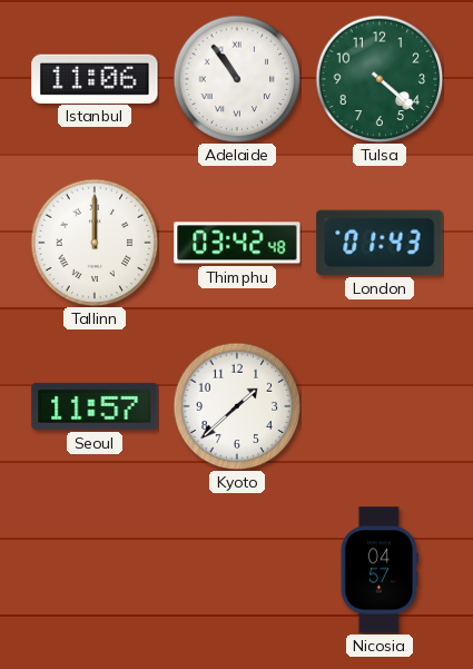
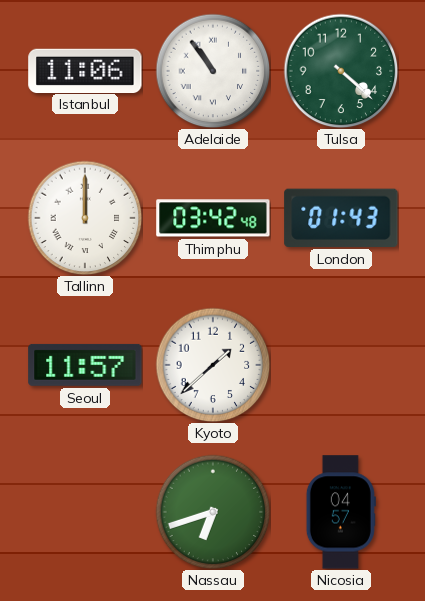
Nassau: none -> 6:42
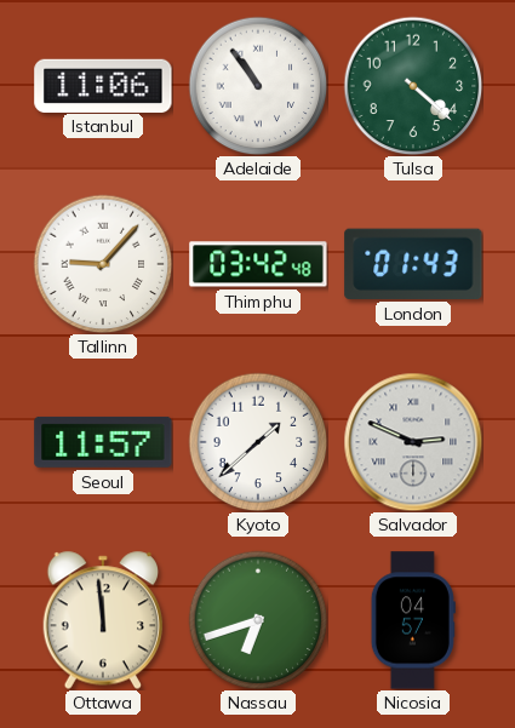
Tallinn: 12:00 -> 9:07
Salvador: none -> 2:49
Ottawa: none -> 11:59
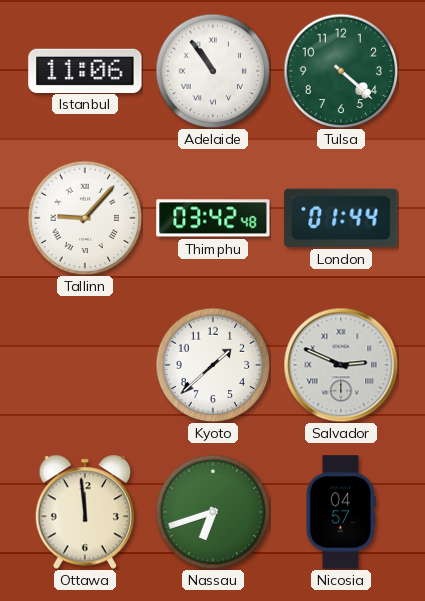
London: 01:43 -> 01:44
Seoul: 11:57 -> none
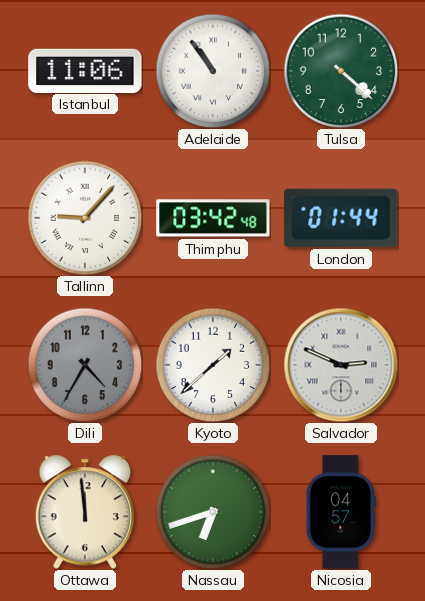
Dili: none -> 4:35
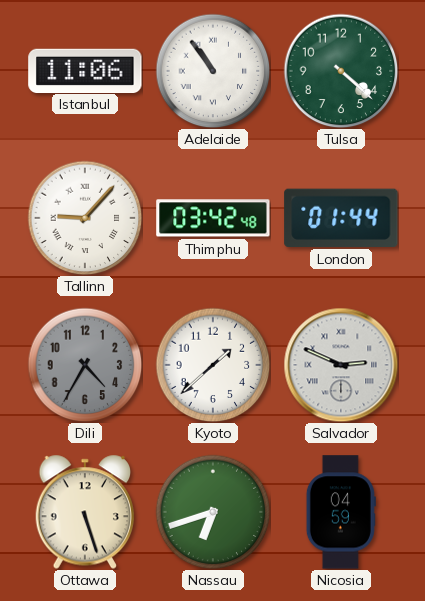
Ottawa: 11:59 -> 5:27
Nicosia: 04:57 -> 04:59
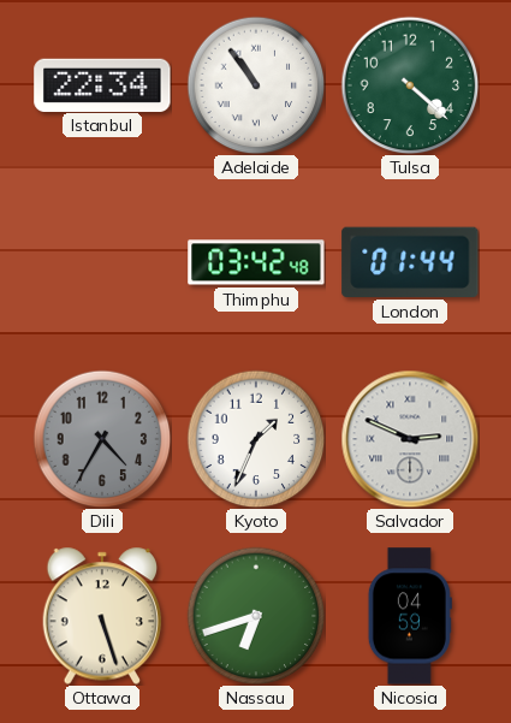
Istanbul: 11:06 -> 22:34
Tallinn: 9:07 -> none
Kyoto: 1:38 -> 1:34
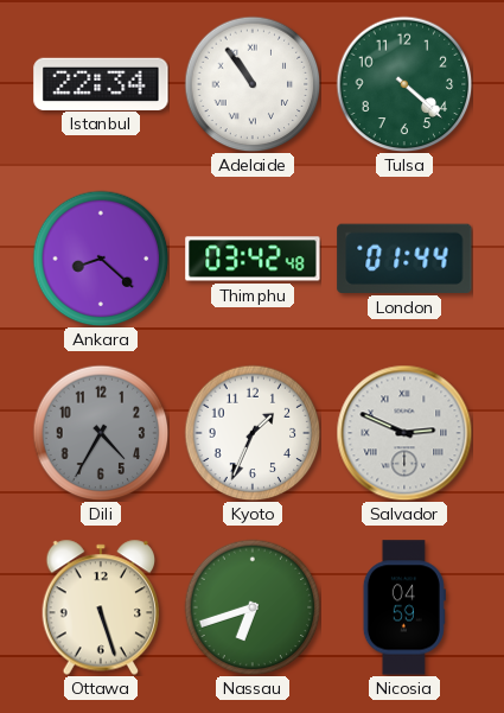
Ankara: none -> 8:22
